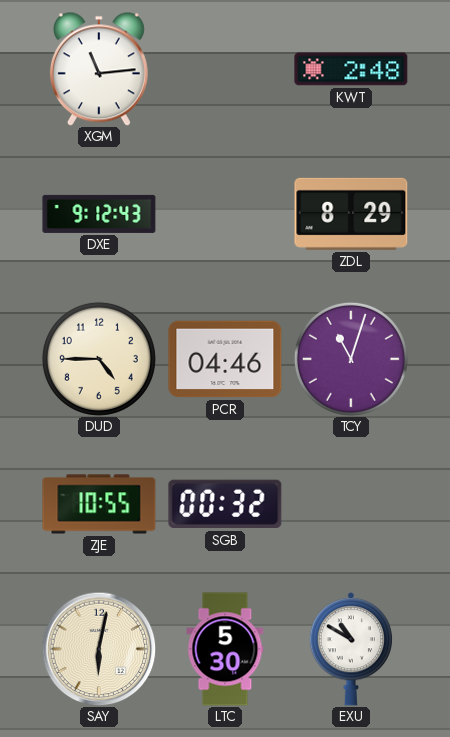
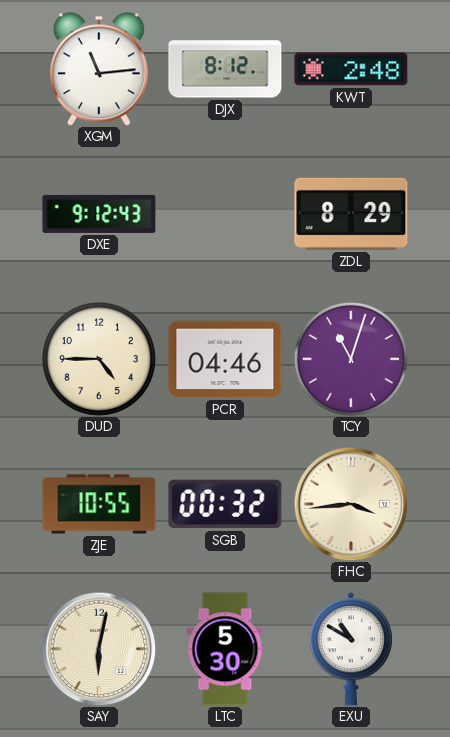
DJX: none -> 8:12
FHC: none -> 3:44
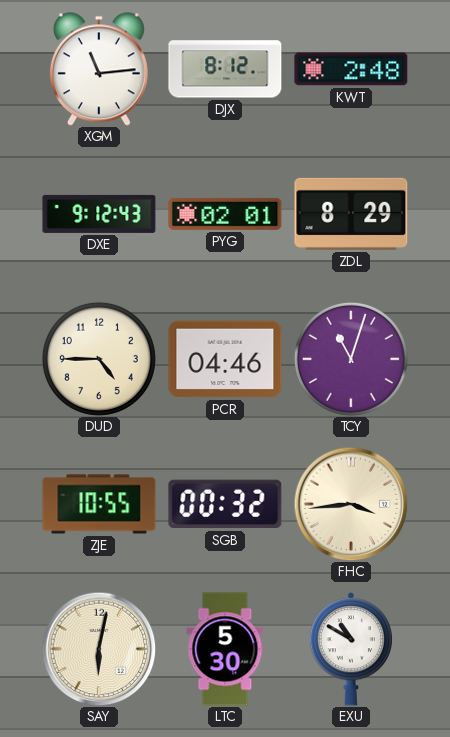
PYG: none -> 02:01
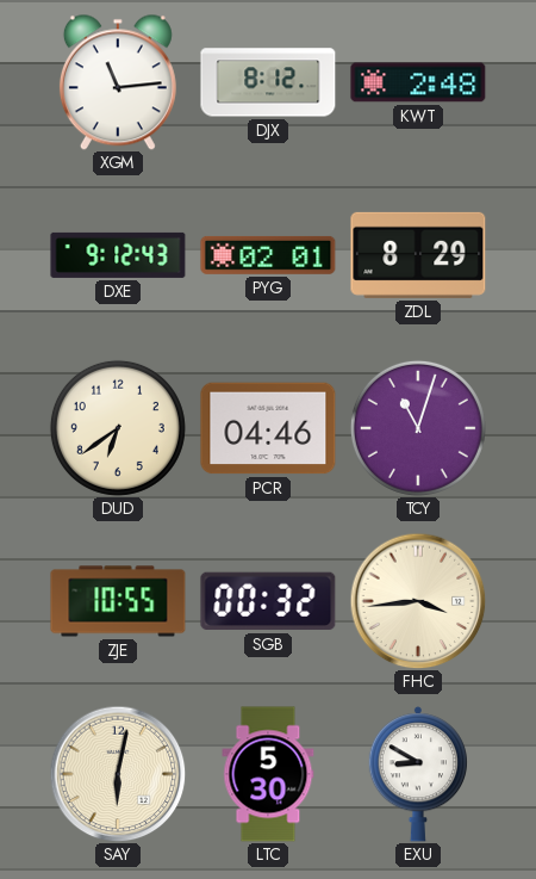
DUD: 4:45 -> 6:39
EXU: 10:50 -> 8:50
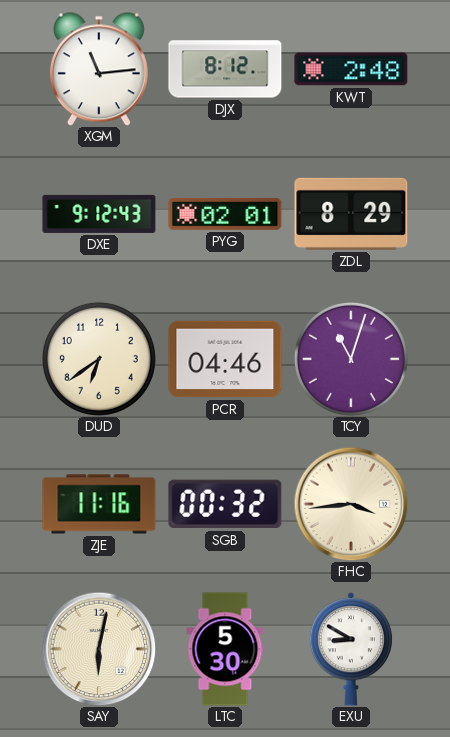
ZJE: 10:55 -> 11:16
